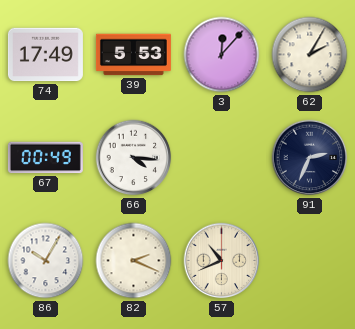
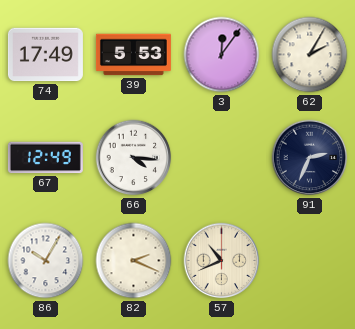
3: 12:07 -> 12:06
67: 00:49 -> 12:49
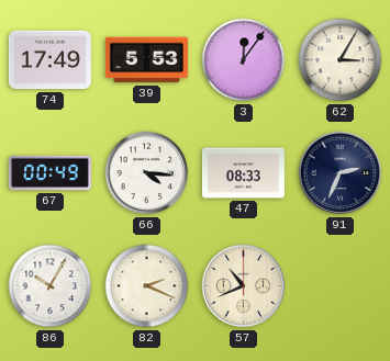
62: 2:05 -> 3:05
67: 12:49 -> 00:49
47: none -> 08:33
